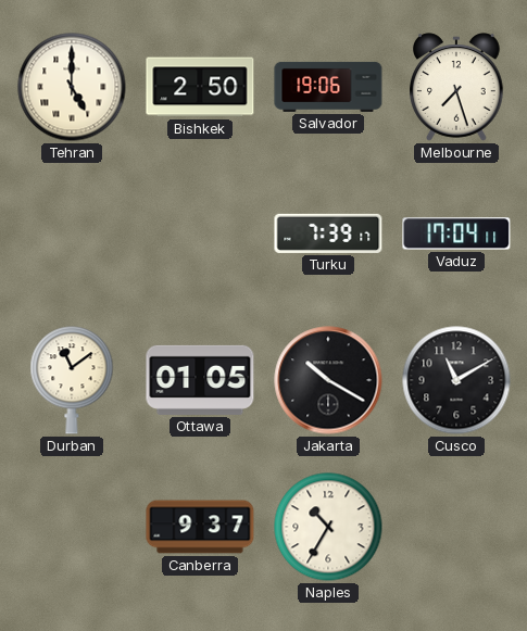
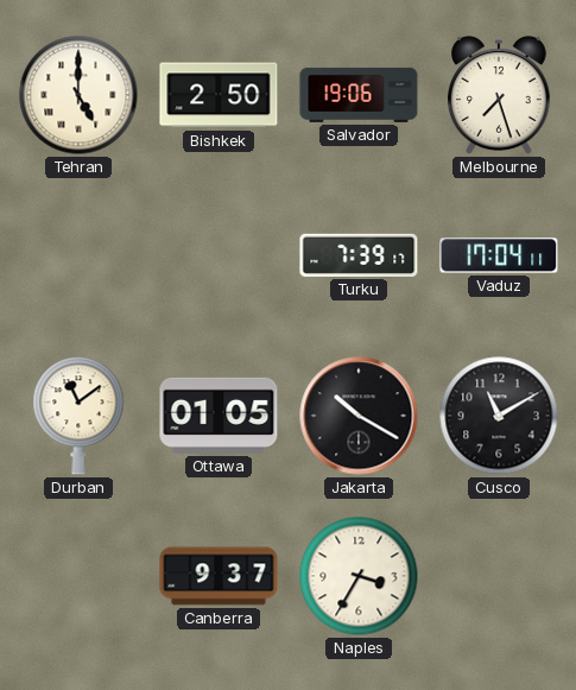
Naples: 10:35 -> 3:35
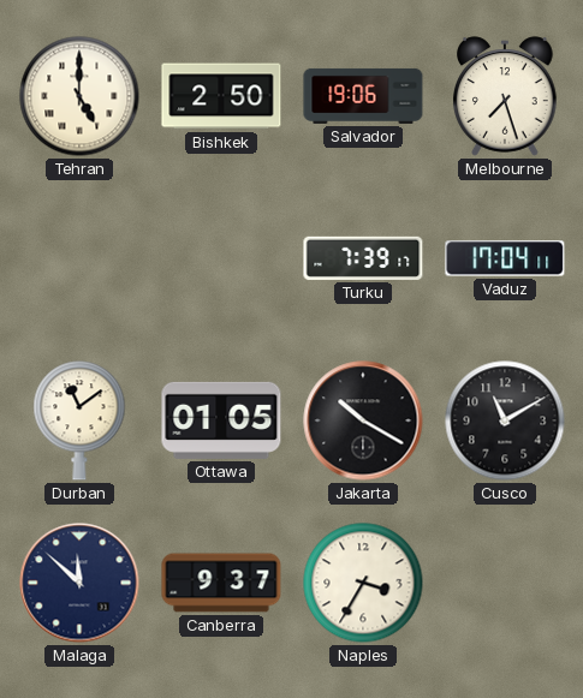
Malaga: none -> 11:52
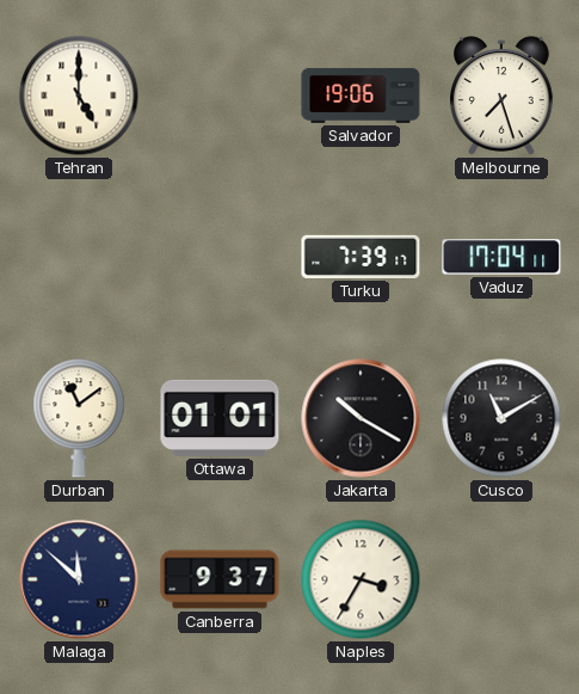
Bishkek: 2:50 -> none
Ottawa: 01:05 -> 01:01
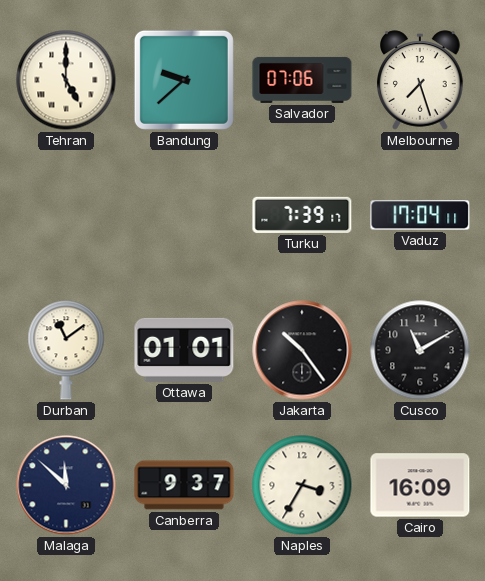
Bandung: none -> 9:38
Salvador: 19:06 -> 07:06
Jakarta: 10:20 -> 10:24
Cairo: none -> 16:09
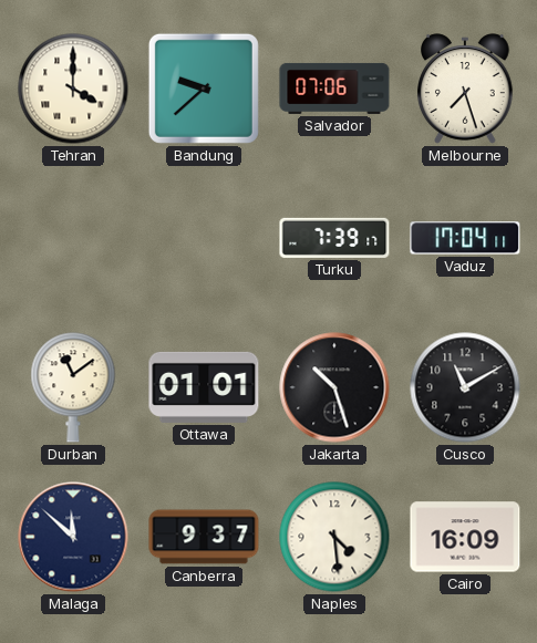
Tehran: 5:00 -> 4:00
Jakarta: 10:24 -> 10:27
Naples: 3:35 -> 4:29
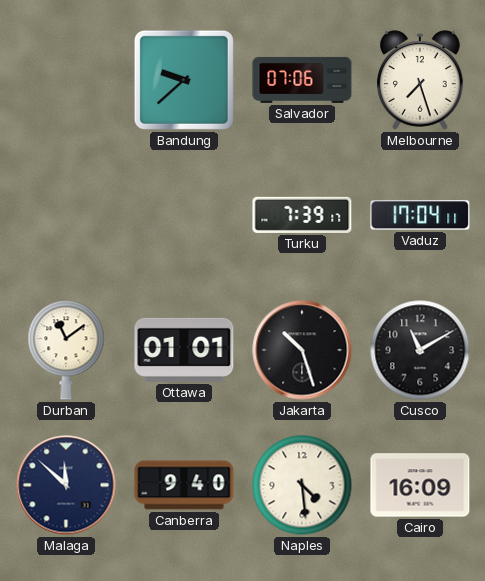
Tehran: 4:00 -> none
Canberra: 9:37 -> 9:40
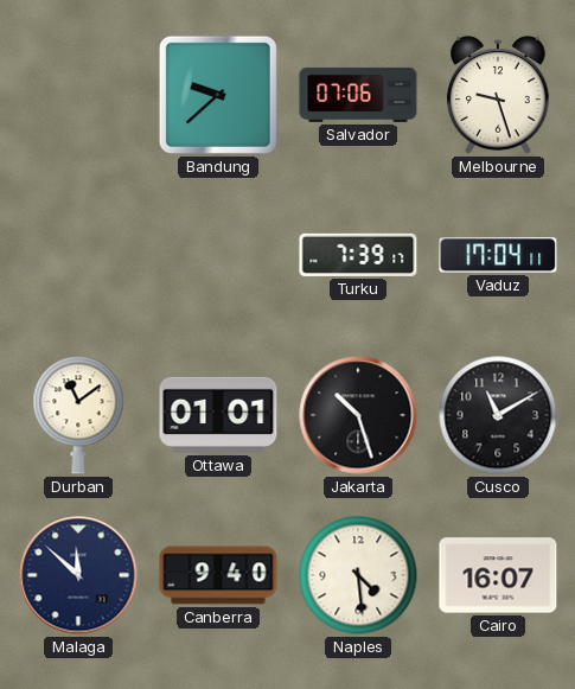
Melbourne: 7:27 -> 9:27
Cairo: 16:09 -> 16:07
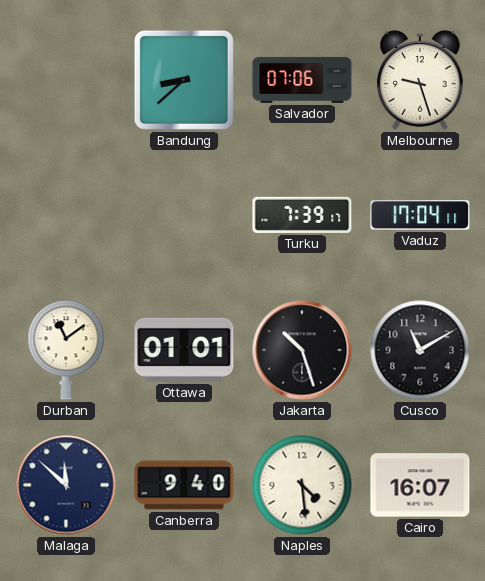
Bandung: 9:38 -> 8:38
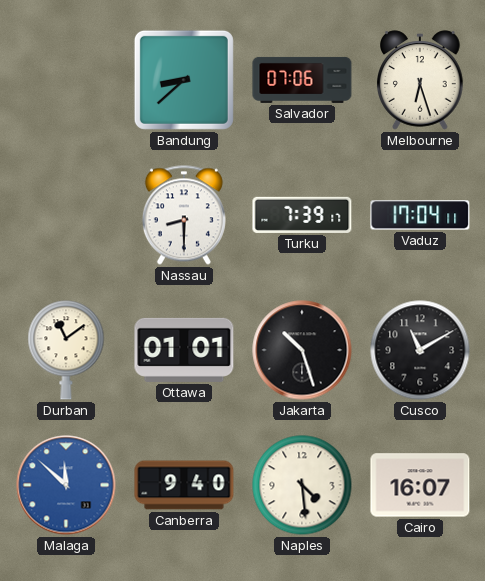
Melbourne: 9:27 -> 6:27
Nassau: none -> 8:30
Malaga dial: navy -> blue
